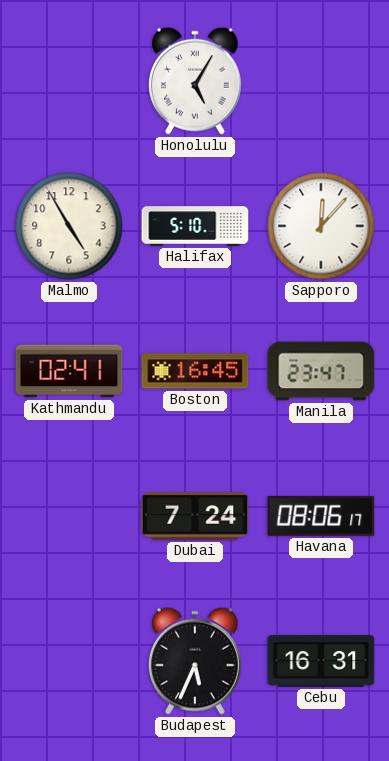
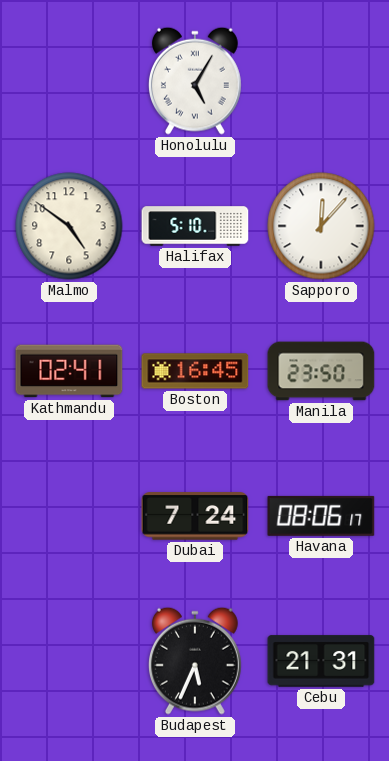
Malmo: 4:55 -> 4:51
Manila: 23:47 -> 23:50
Cebu: 16:31 -> 21:31
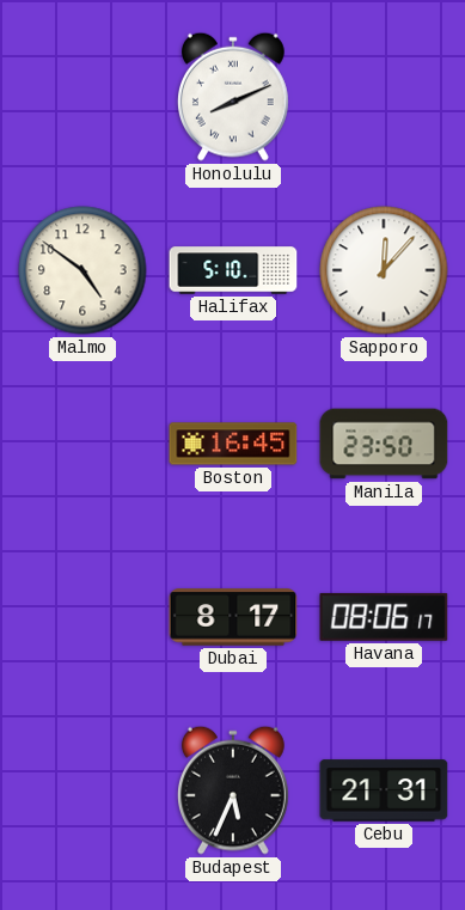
Honolulu: 5:05 -> 8:11
Kathmandu: 02:41 -> none
Dubai: 7:24 -> 8:17
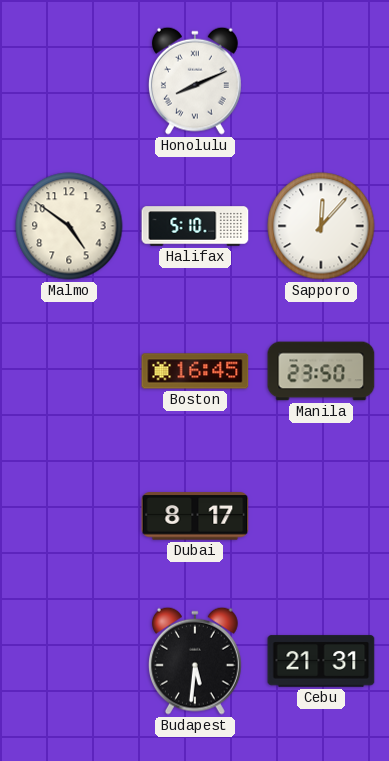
Havana: 08:06 -> none
Budapest: 5:34 -> 5:31
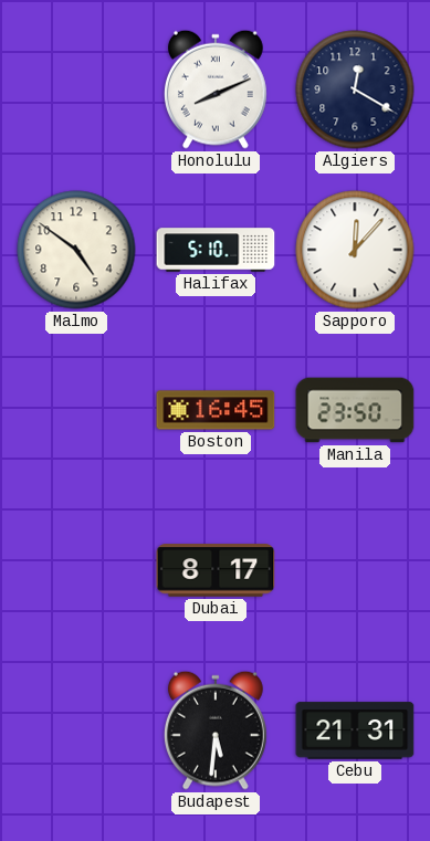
Algiers: none -> 12:20
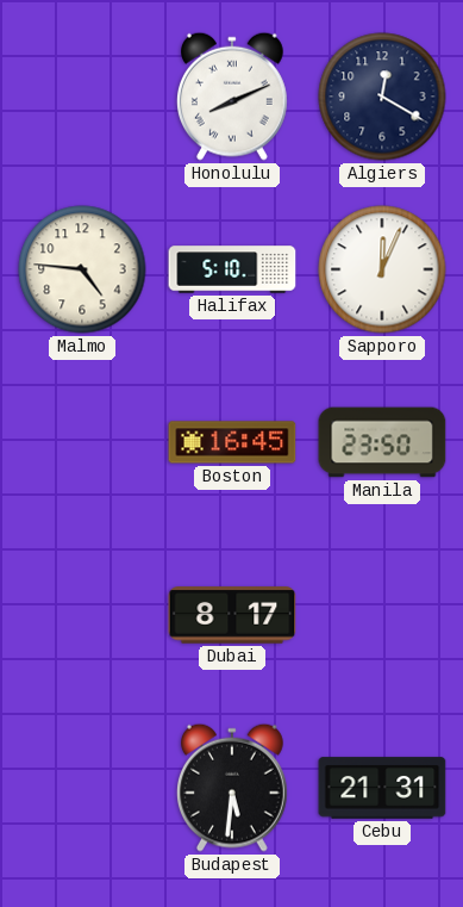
Malmo: 4:51 -> 4:46
Sapporo: 12:07 -> 12:04
